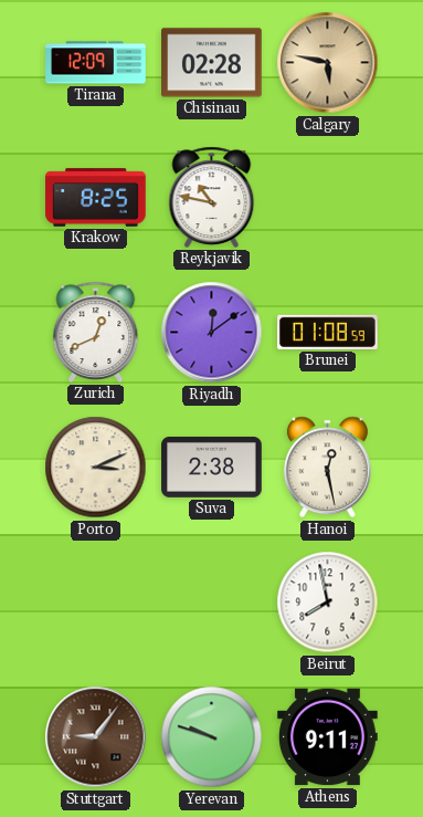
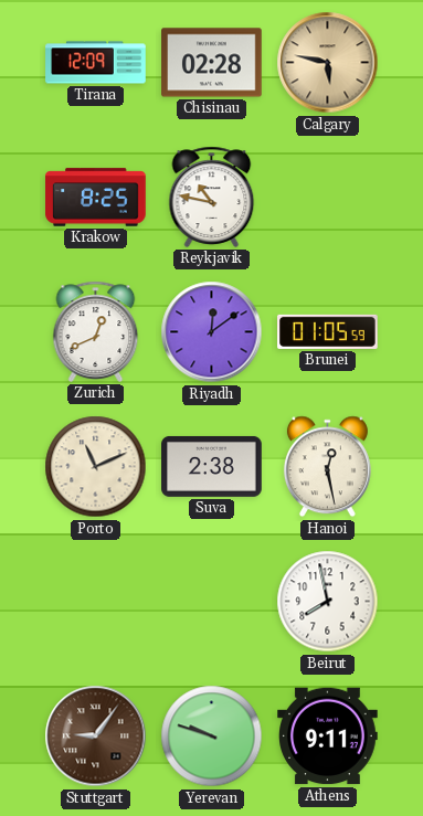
Brunei: 01:08 -> 01:05
Porto: 3:11 -> 11:11
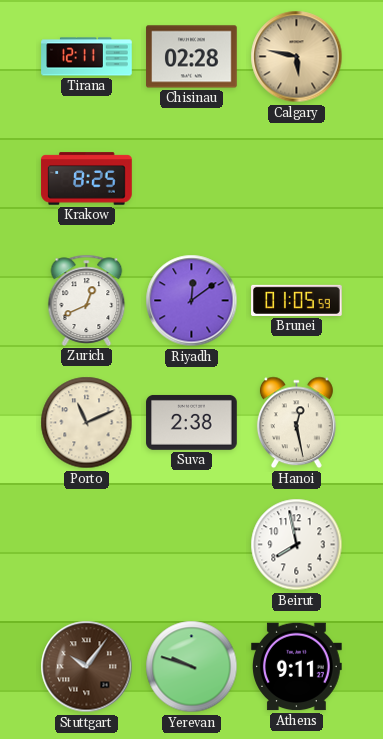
Tirana: 12:09 -> 12:11
Reykjavik: 10:47 -> none
Stuttgart: 9:06 -> 10:06
